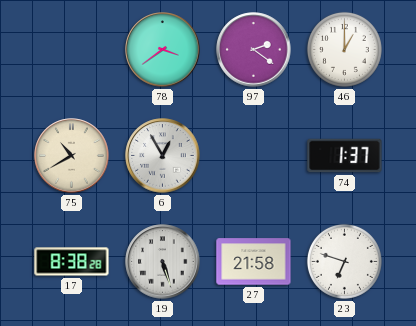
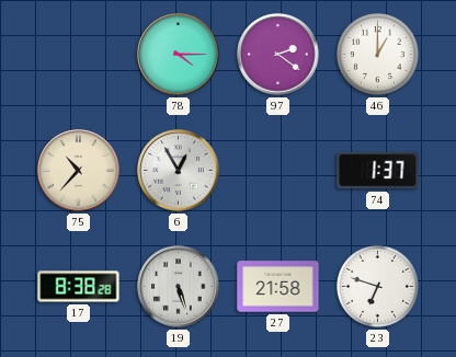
78: 3:39 -> 4:15
75: 10:40 -> 10:37
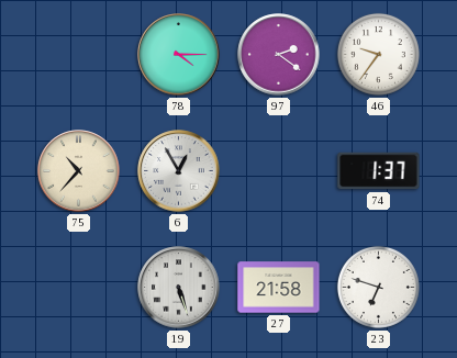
46: 1:00 -> 9:36
17: 8:38 -> none
